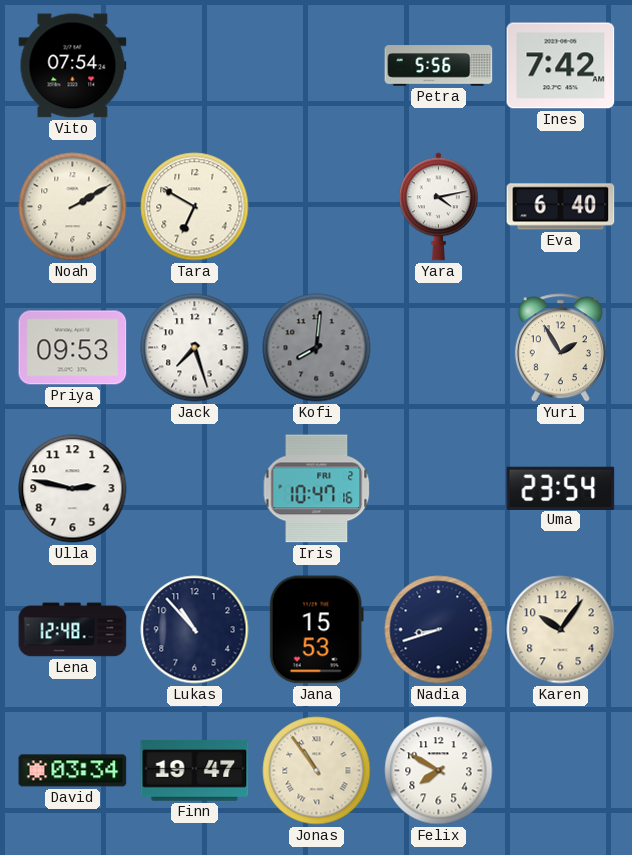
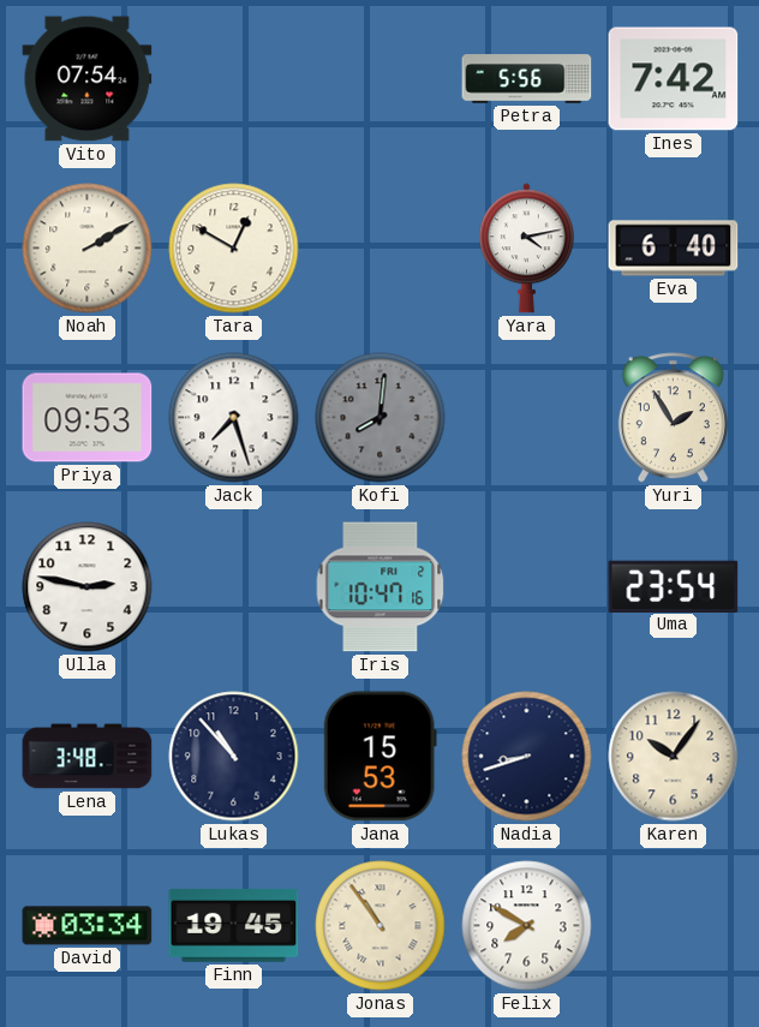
Tara: 6:50 -> 12:50
Lena: 12:48 -> 3:48
Finn: 19:47 -> 19:45
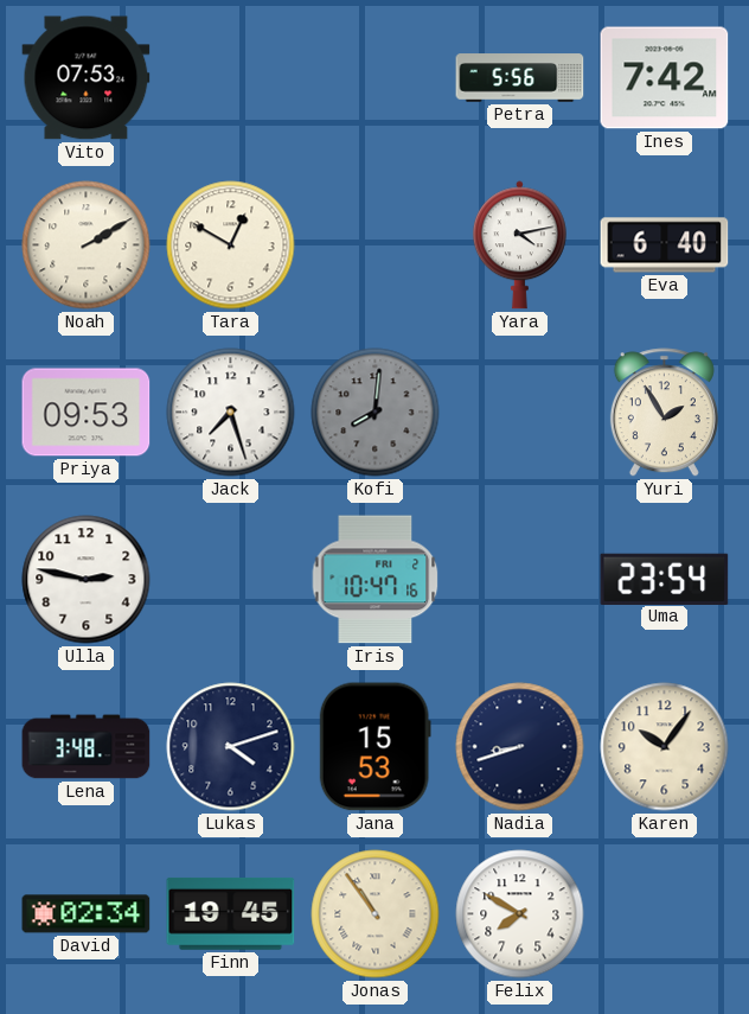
Vito: 07:54 -> 07:53
Lukas: 10:53 -> 4:12
David: 03:34 -> 02:34
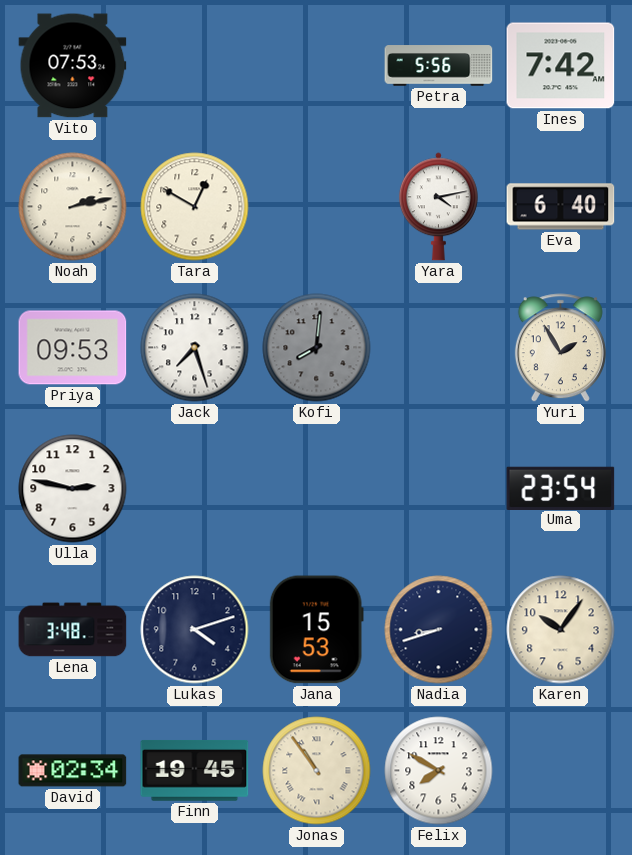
Noah: 2:10 -> 2:13
Iris: 10:47 -> none
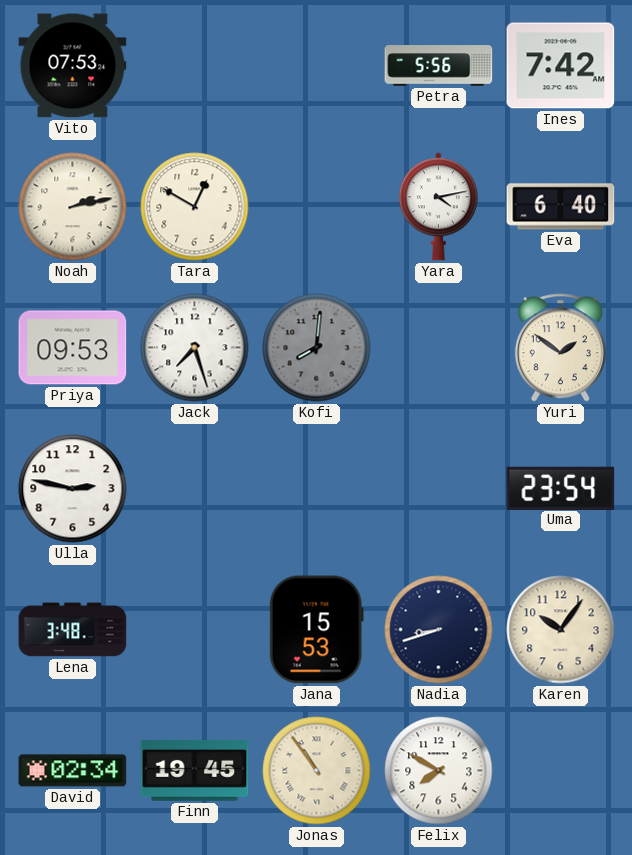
Yuri: 1:55 -> 1:51
Lukas: 4:12 -> none
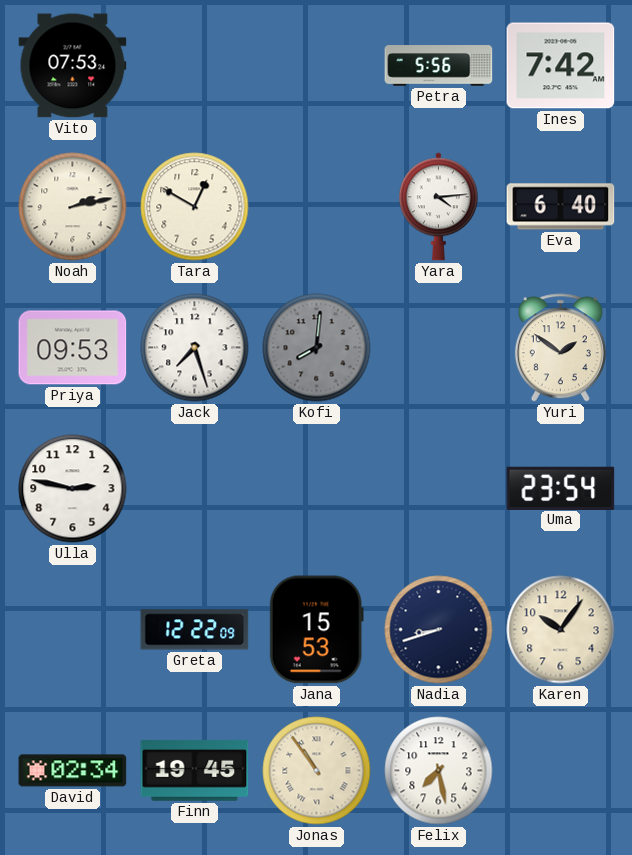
Yara: 4:13 -> 4:14
Lena: 3:48 -> none
Greta: none -> 12:22
Felix: 7:50 -> 7:28
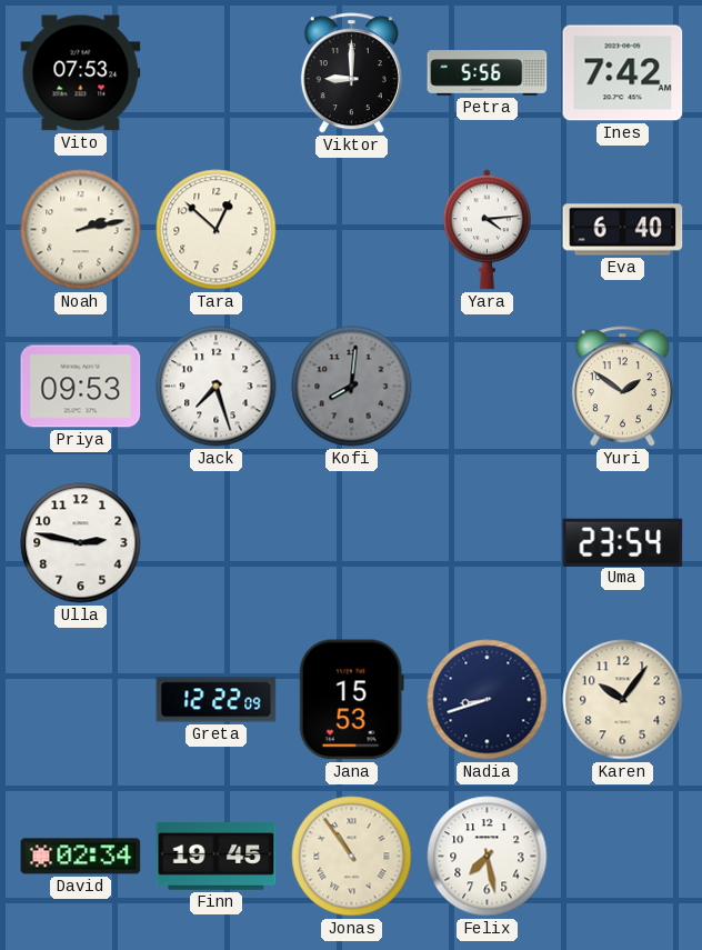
Viktor: none -> 9:00
Tara: 12:50 -> 12:52
